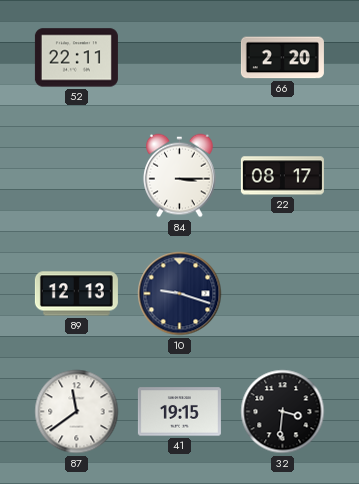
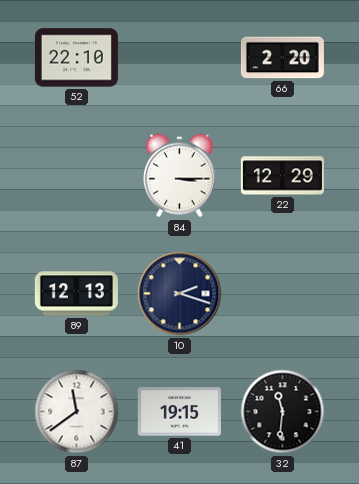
52: 22:11 -> 22:10
22: 08:17 -> 12:29
10: 9:18 -> 2:18
32: 3:31 -> 11:31
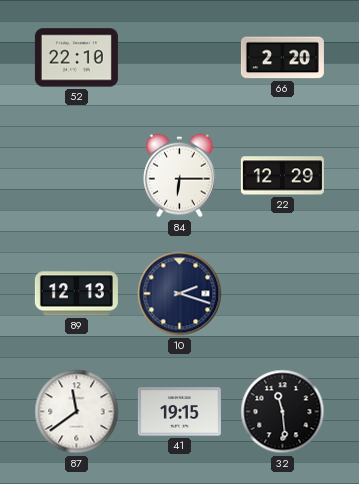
84: 3:15 -> 6:15
32: 11:31 -> 11:29
